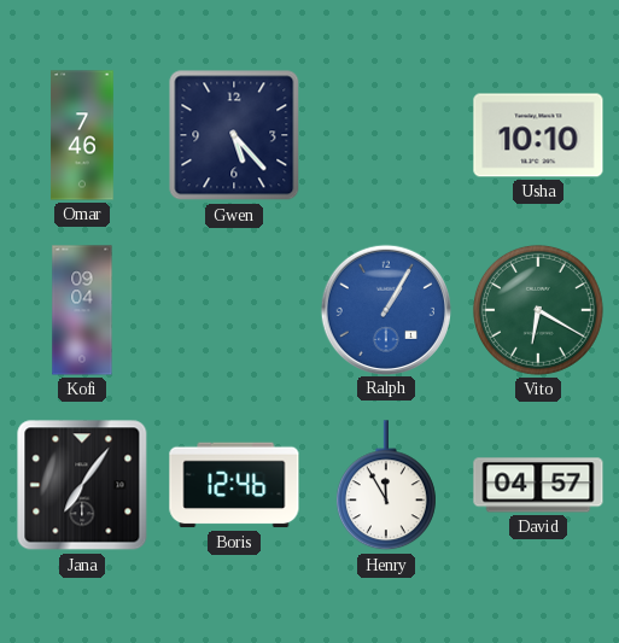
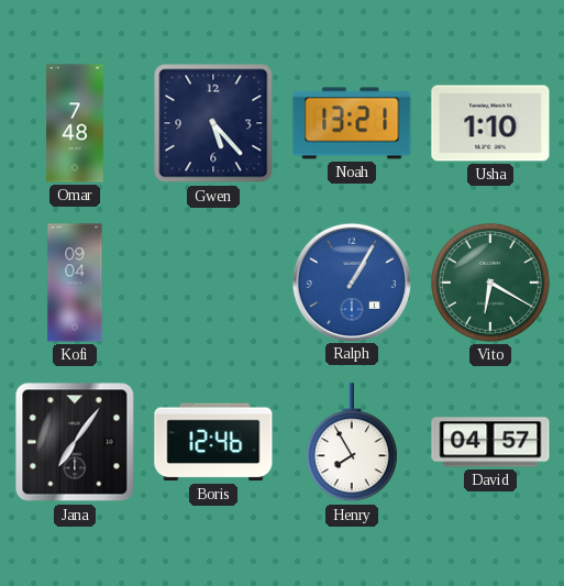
Omar: 7:46 -> 7:48
Noah: none -> 13:21
Usha: 10:10 -> 1:10
Henry: 11:55 -> 7:55
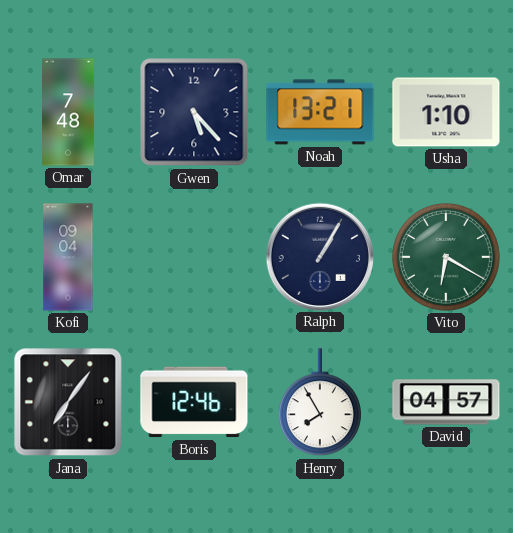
Ralph dial: blue -> navy
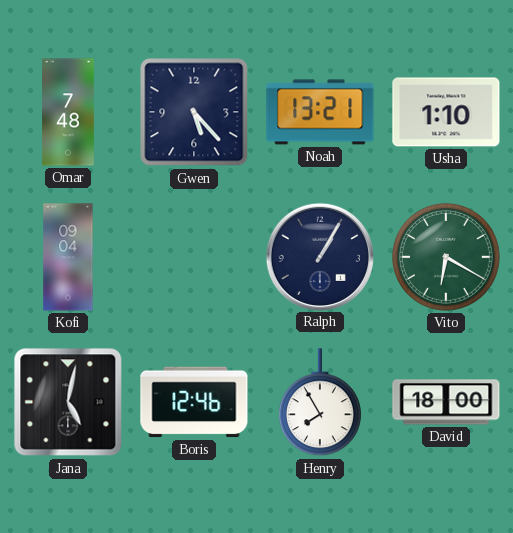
Jana: 7:06 -> 5:02
David: 04:57 -> 18:00
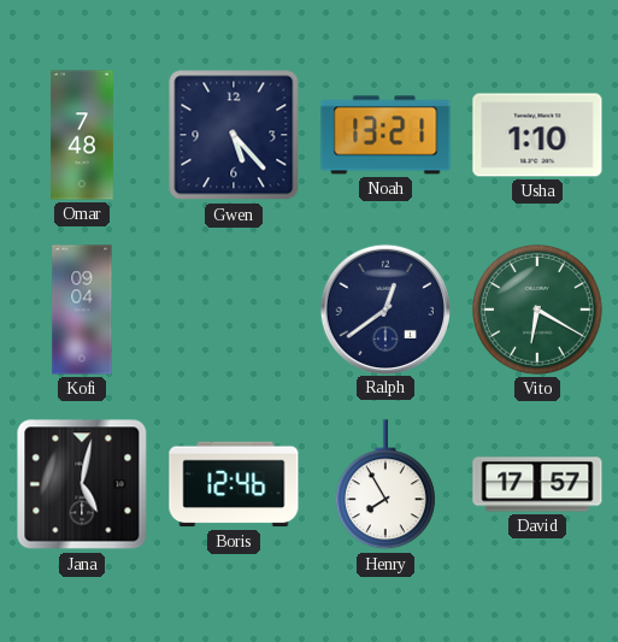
Ralph: 1:05 -> 12:39
David: 18:00 -> 17:57
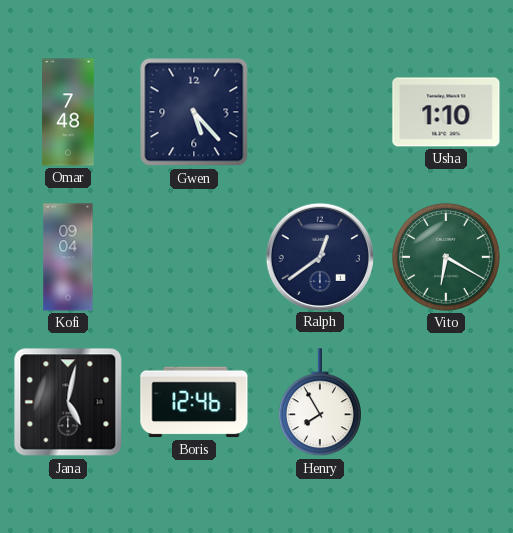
Noah: 13:21 -> none
David: 17:57 -> none
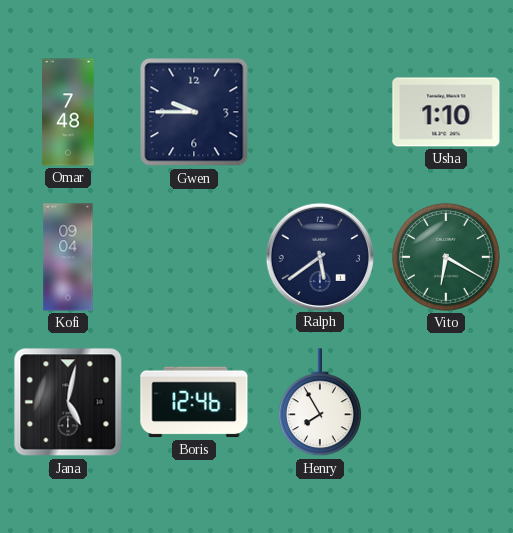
Gwen: 5:23 -> 9:45
Ralph: 12:39 -> 5:39
